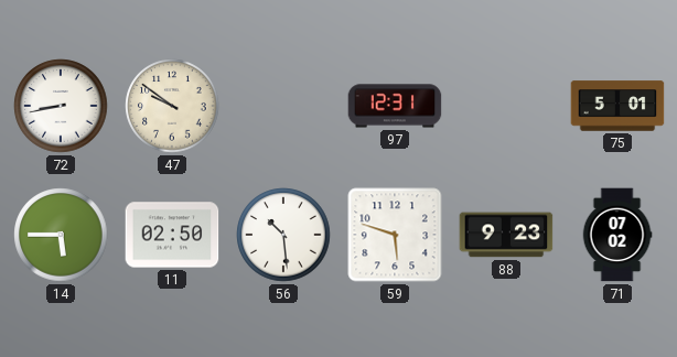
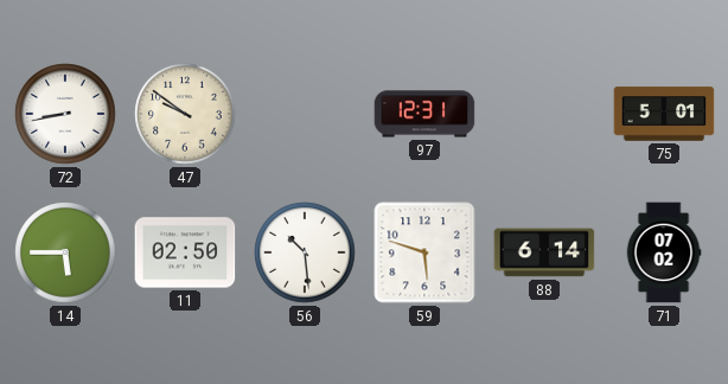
88: 9:23 -> 6:14
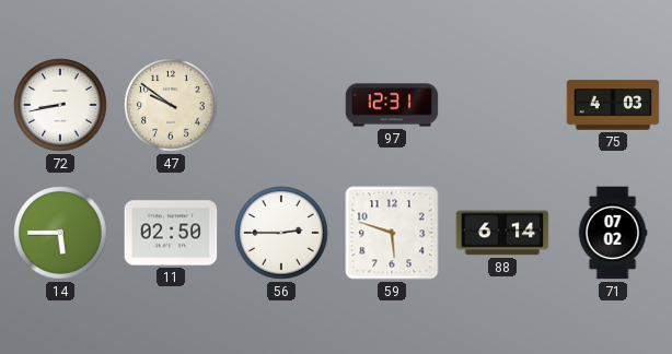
75: 5:01 -> 4:03
56: 10:29 -> 2:45
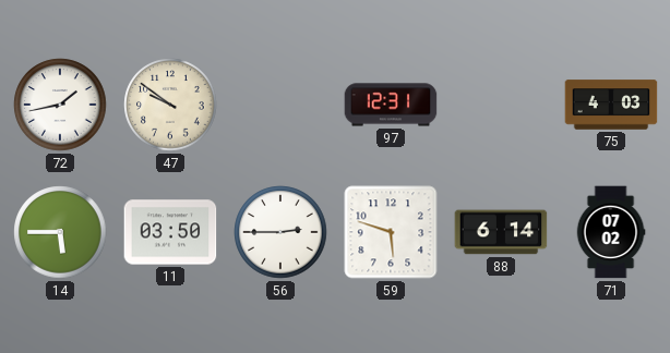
72: 8:43 -> 1:43
11: 02:50 -> 03:50
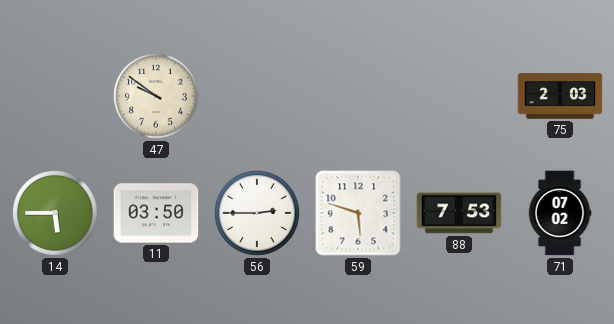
72: 1:43 -> none
97: 12:31 -> none
75: 4:03 -> 2:03
88: 6:14 -> 7:53
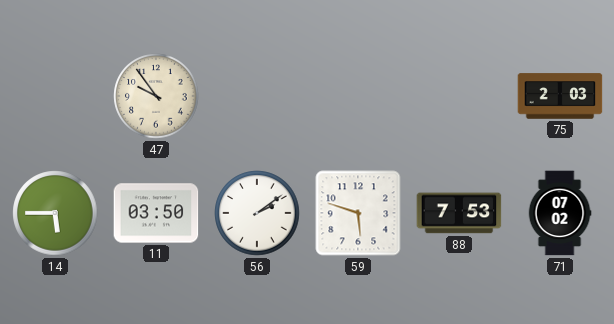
47: 9:51 -> 9:54
56: 2:45 -> 2:09
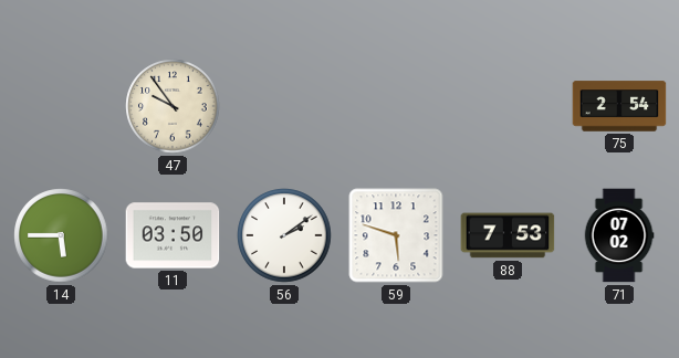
75: 2:03 -> 2:54
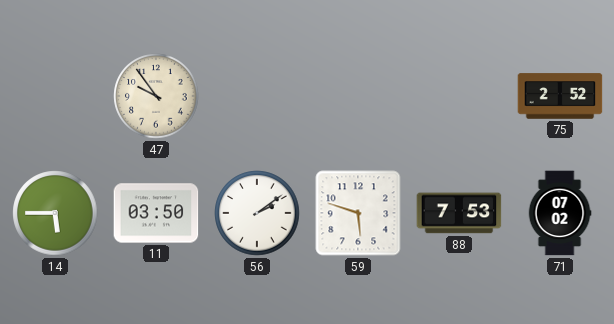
75: 2:54 -> 2:52
